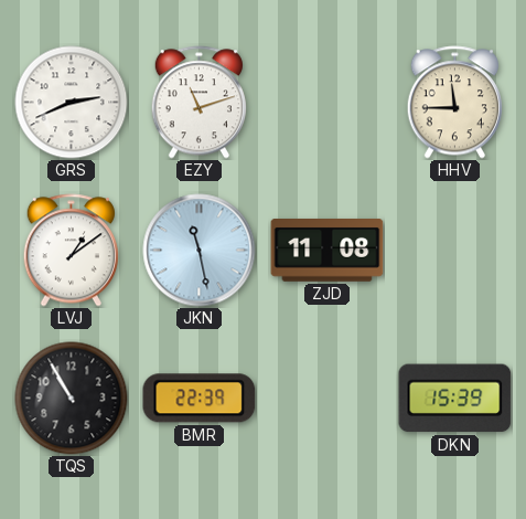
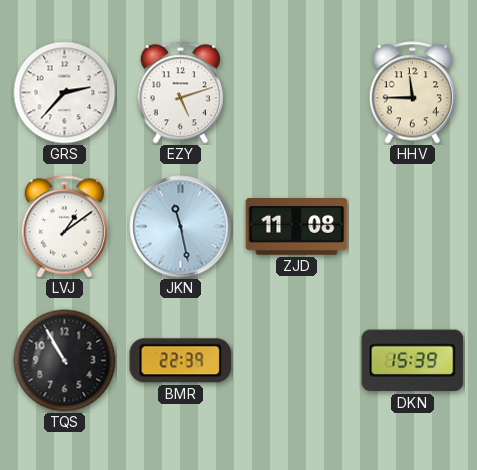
GRS: 2:41 -> 2:37
EZY: 11:12 -> 5:12
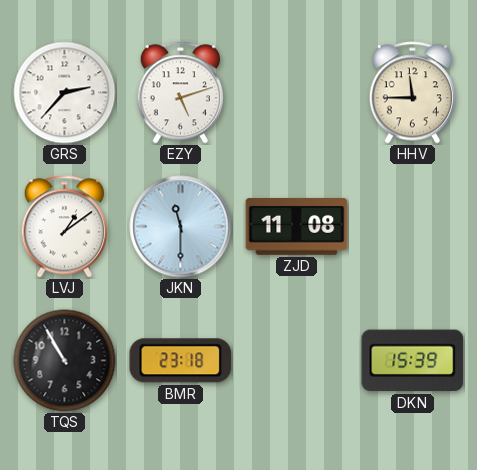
JKN: 11:28 -> 11:30
BMR: 22:39 -> 23:18
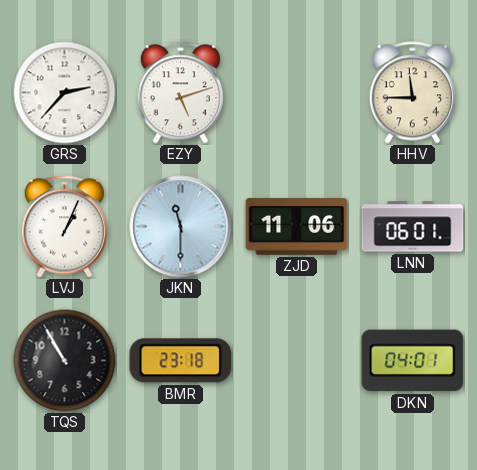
LVJ: 1:09 -> 1:04
ZJD: 11:08 -> 11:06
LNN: none -> 06:01
DKN: 15:39 -> 04:01
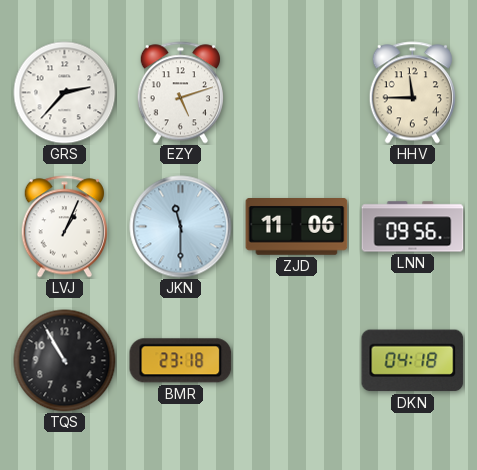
LNN: 06:01 -> 09:56
DKN: 04:01 -> 04:18
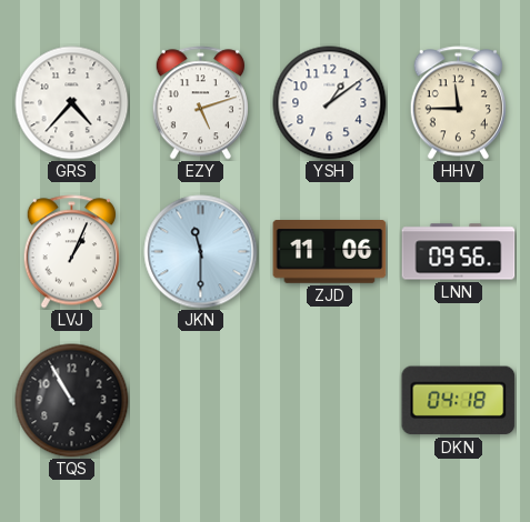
GRS: 2:37 -> 4:37
YSH: none -> 1:09
BMR: 23:18 -> none
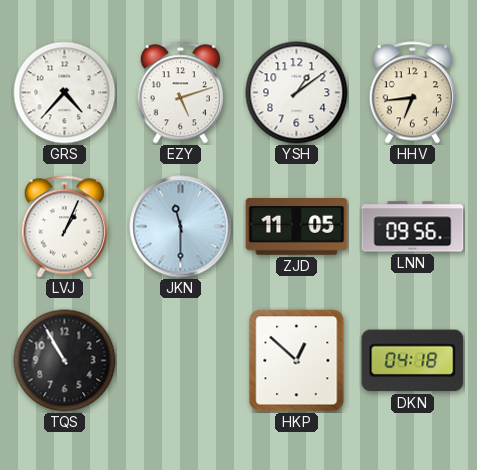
HHV: 11:45 -> 6:44
ZJD: 11:06 -> 11:05
HKP: none -> 12:52
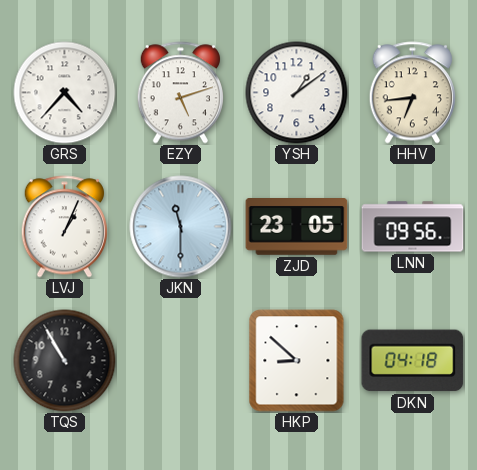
ZJD: 11:05 -> 23:05
HKP: 12:52 -> 8:52
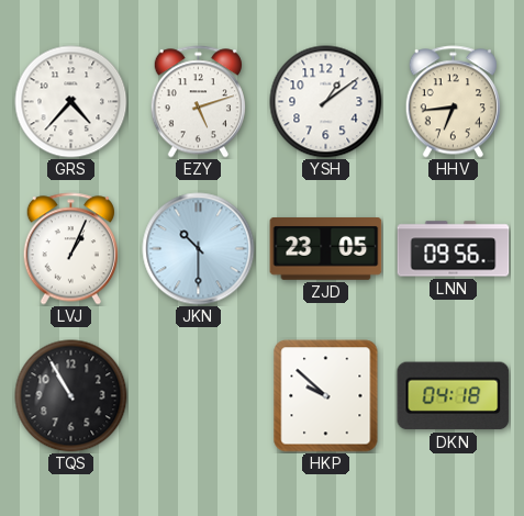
JKN: 11:30 -> 10:30
HKP: 8:52 -> 9:52
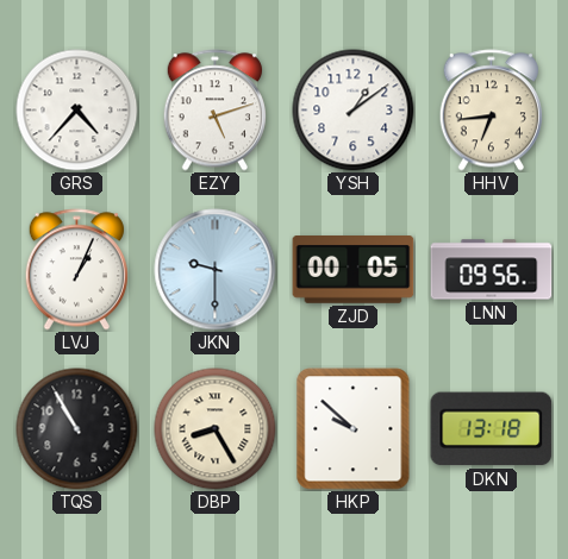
JKN: 10:30 -> 9:30
ZJD: 23:05 -> 00:05
DBP: none -> 8:25
DKN: 04:18 -> 13:18
